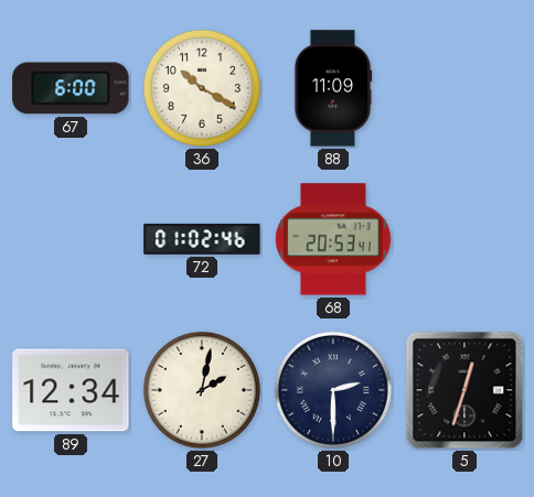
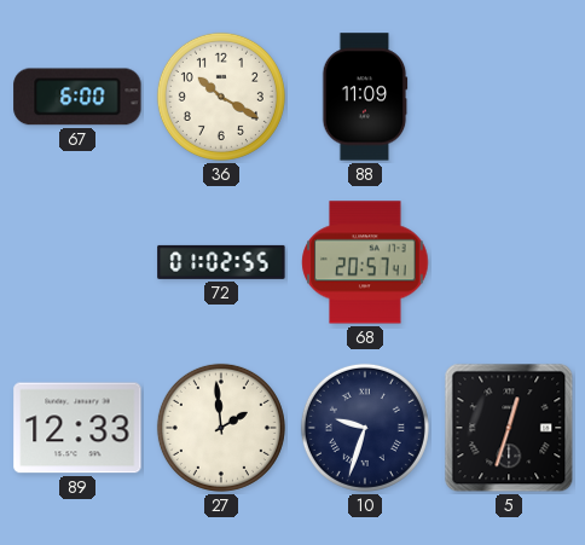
72: 01:02:46 -> 01:02:55
68: 20:53 -> 20:57
89: 12:34 -> 12:33
27: 2:02 -> 1:59
10: 2:30 -> 9:33
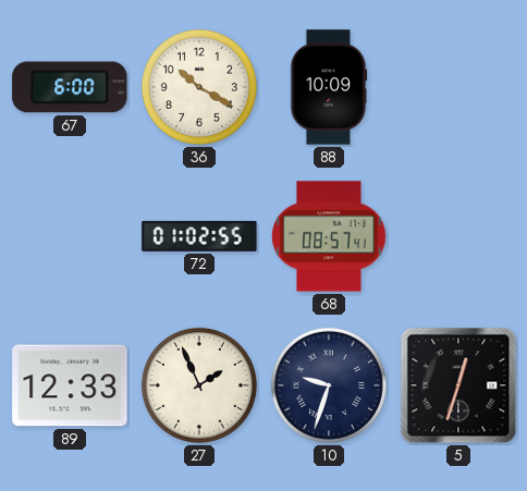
88: 11:09 -> 10:09
68: 20:57 -> 08:57
27: 1:59 -> 1:56
